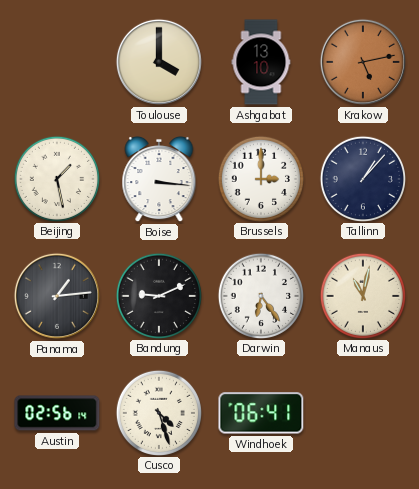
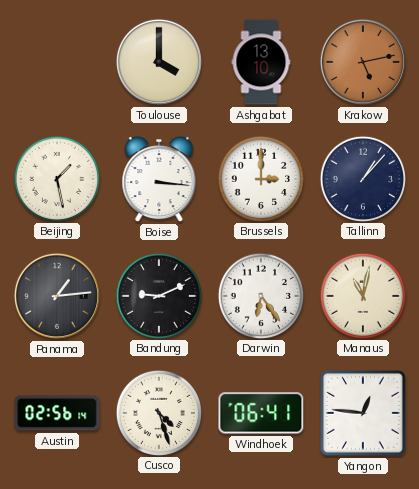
Yangon: none -> 12:46
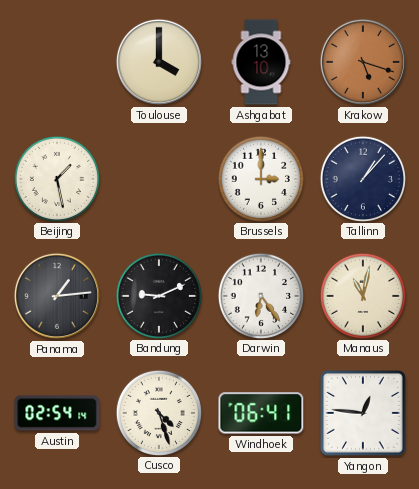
Krakow: 5:13 -> 5:18
Boise: 3:16 -> none
Austin: 02:56 -> 02:54
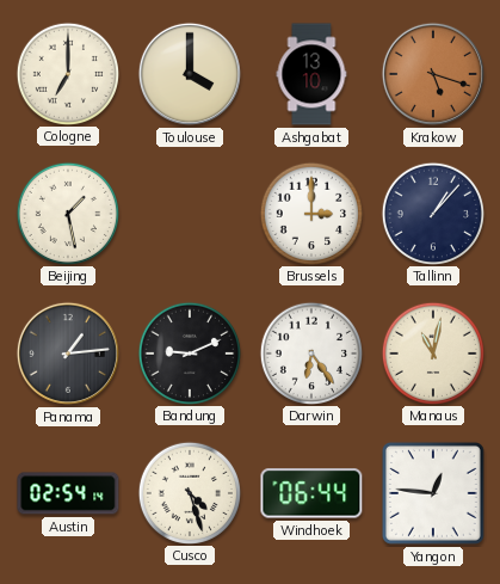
Cologne: none -> 7:00
Windhoek: 06:41 -> 06:44
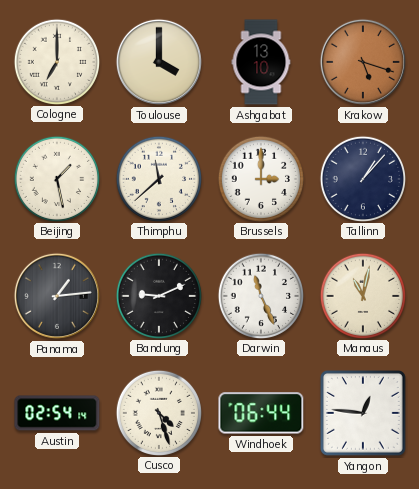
Thimphu: none -> 11:38
Darwin: 6:24 -> 11:26
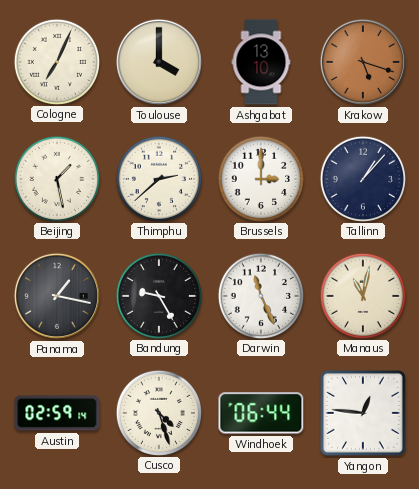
Cologne: 7:00 -> 7:04
Thimphu: 11:38 -> 2:38
Panama: 1:14 -> 1:17
Bandung: 9:11 -> 9:25
Austin: 02:54 -> 02:59
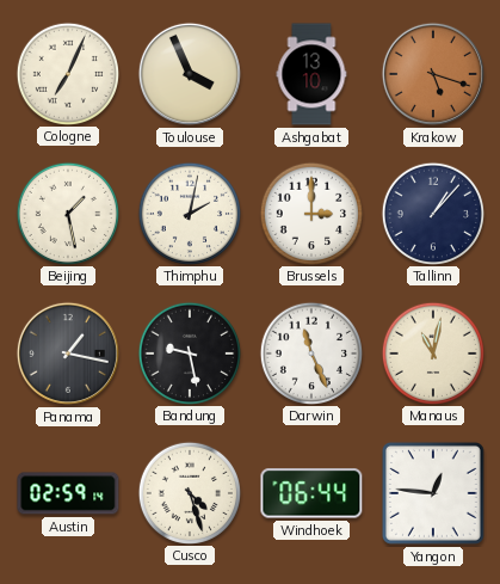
Toulouse: 4:00 -> 3:56
Thimphu: 2:38 -> 2:02
Bandung: 9:25 -> 9:28
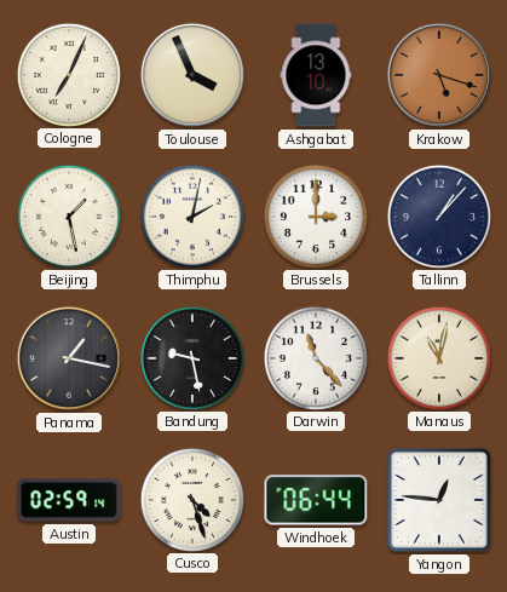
Darwin: 11:26 -> 11:23
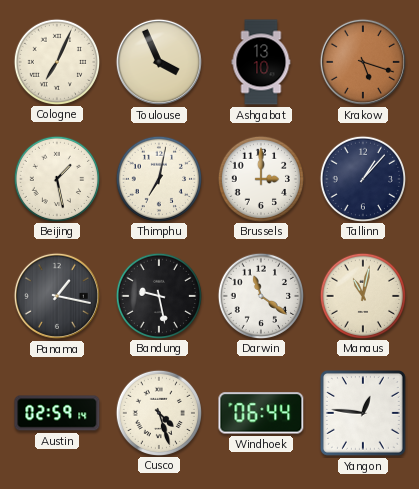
Thimphu: 2:02 -> 7:02
Darwin: 11:23 -> 11:21
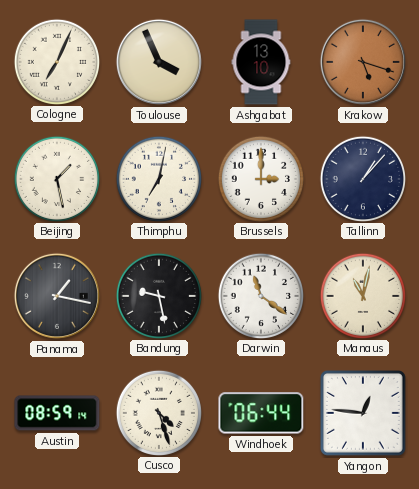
Austin: 02:59 -> 08:59
